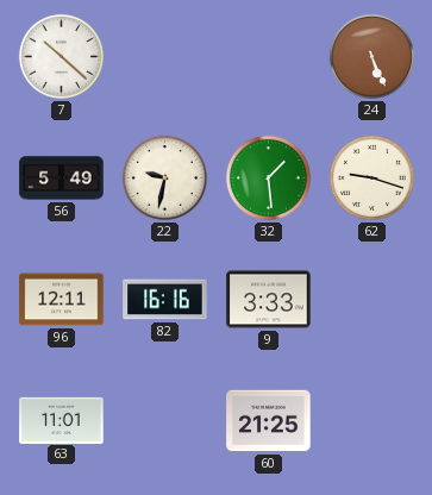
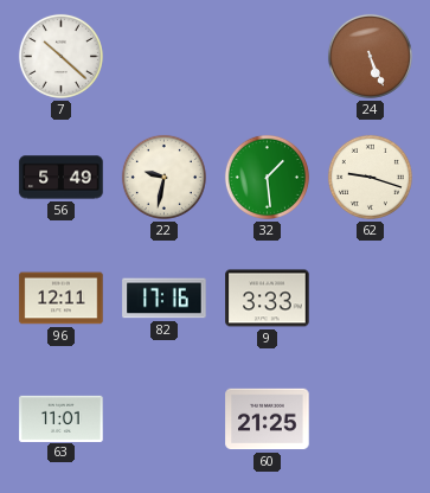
82: 16:16 -> 17:16
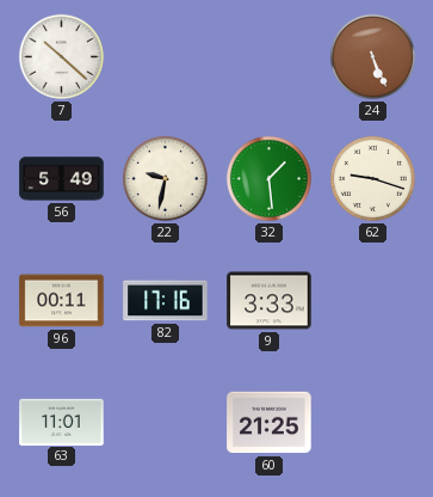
96: 12:11 -> 00:11
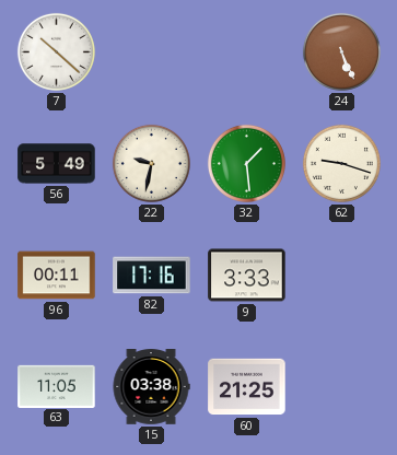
63: 11:01 -> 11:05
15: none -> 03:38
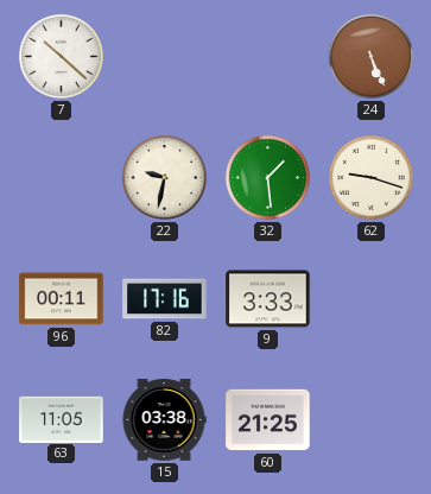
56: 5:49 -> none
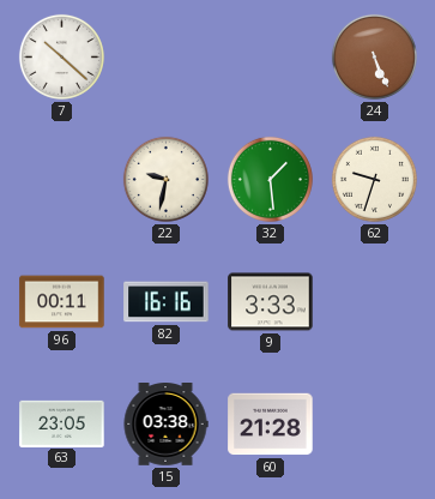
62: 9:18 -> 9:33
82: 17:16 -> 16:16
63: 11:05 -> 23:05
60: 21:25 -> 21:28
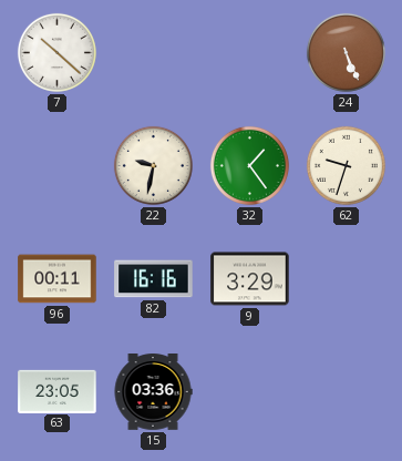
32: 1:29 -> 1:24
9: 3:33 -> 3:29
15: 03:38 -> 03:36
60: 21:28 -> none
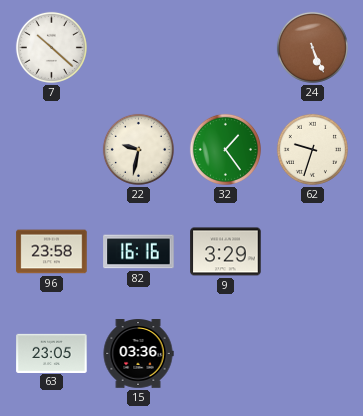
96: 00:11 -> 23:58
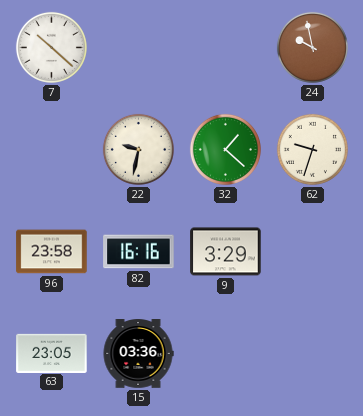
24: 5:26 -> 9:58
32: 1:24 -> 1:22
